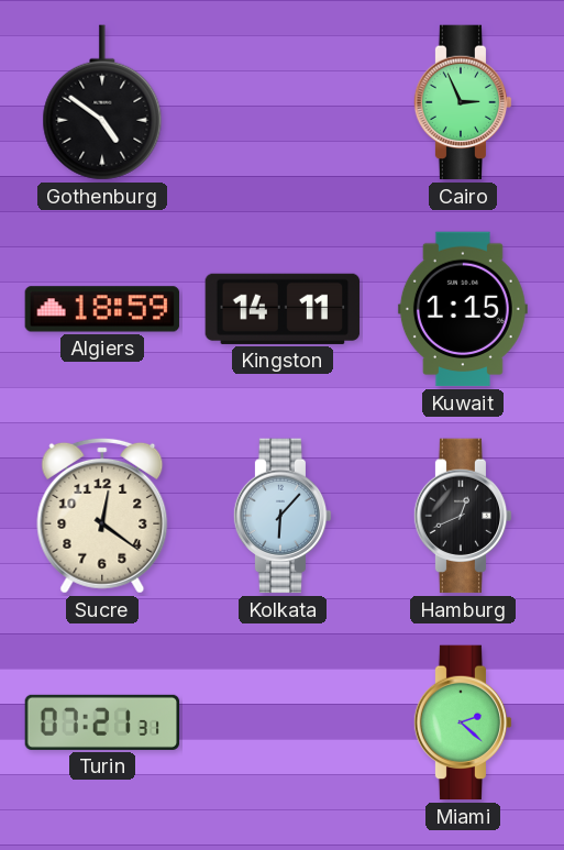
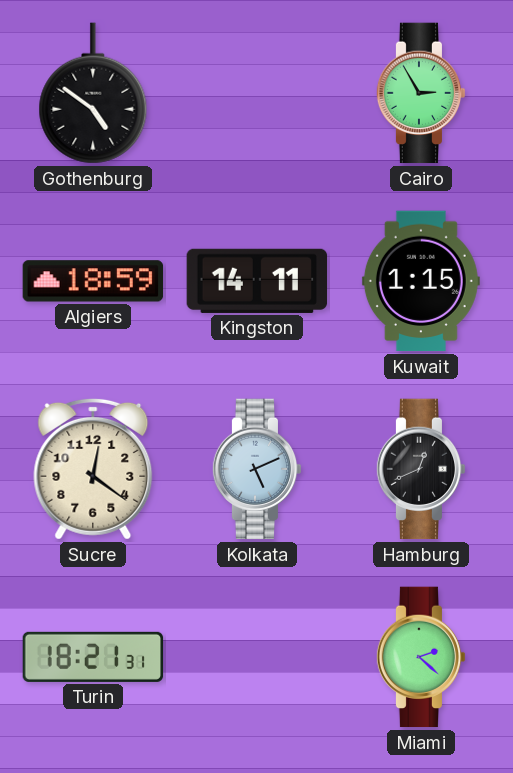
Cairo: 2:56 -> 2:55
Kolkata: 6:07 -> 5:11
Turin: 07:21 -> 18:21
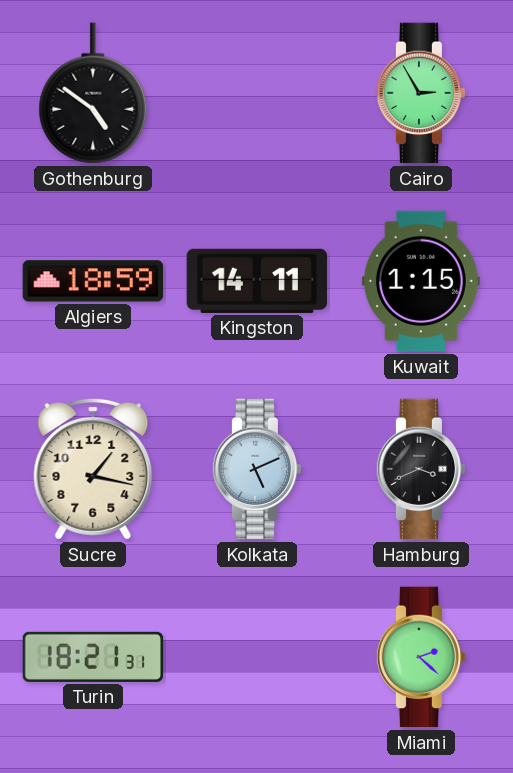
Sucre: 12:21 -> 1:17
Hamburg: 12:41 -> 3:41
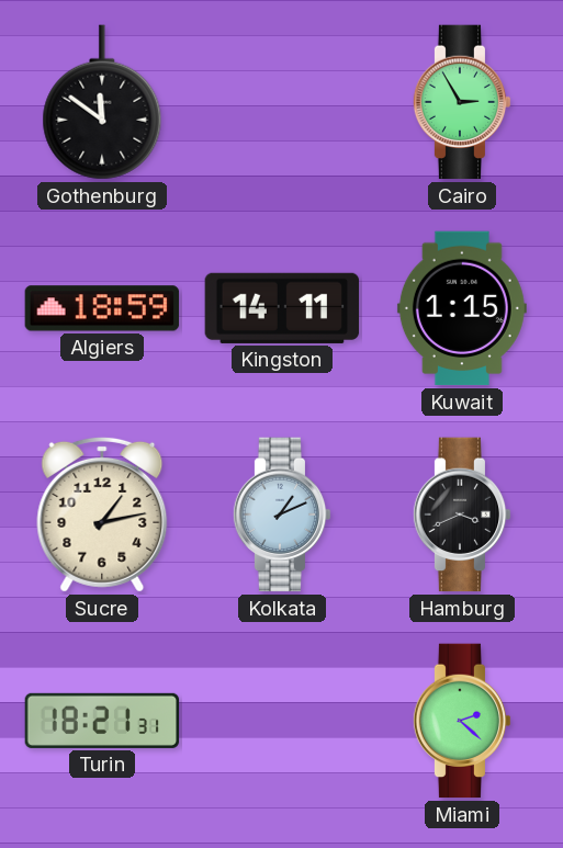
Gothenburg: 4:51 -> 11:51
Sucre: 1:17 -> 1:13
Kolkata: 5:11 -> 1:11
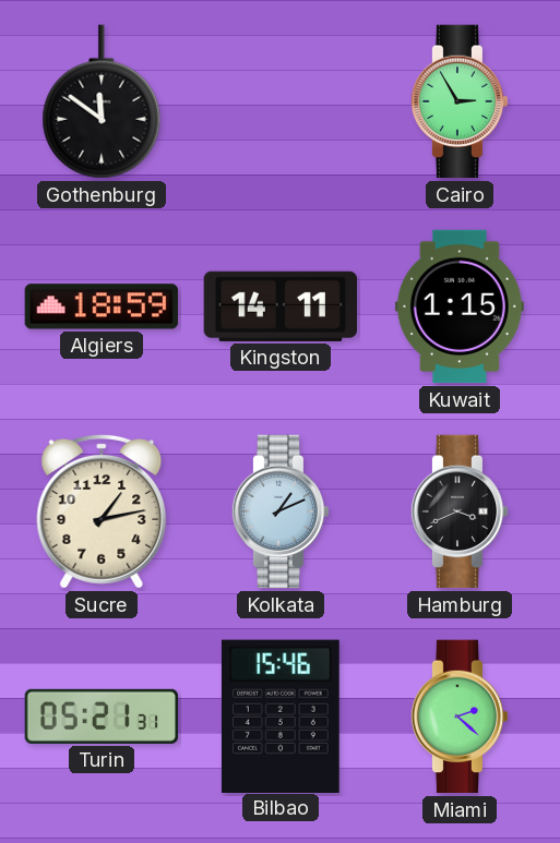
Turin: 18:21 -> 05:21
Bilbao: none -> 15:46
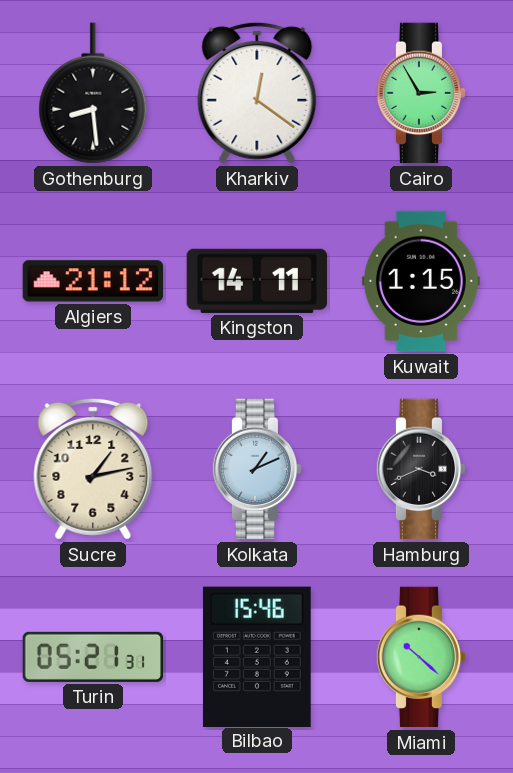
Gothenburg: 11:51 -> 8:29
Kharkiv: none -> 12:21
Algiers: 18:59 -> 21:12
Miami: 2:22 -> 10:22
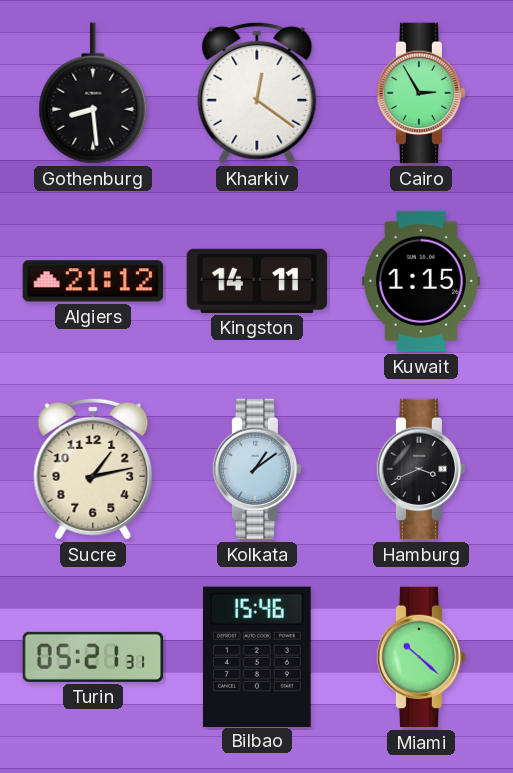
Kolkata: 1:11 -> 1:09
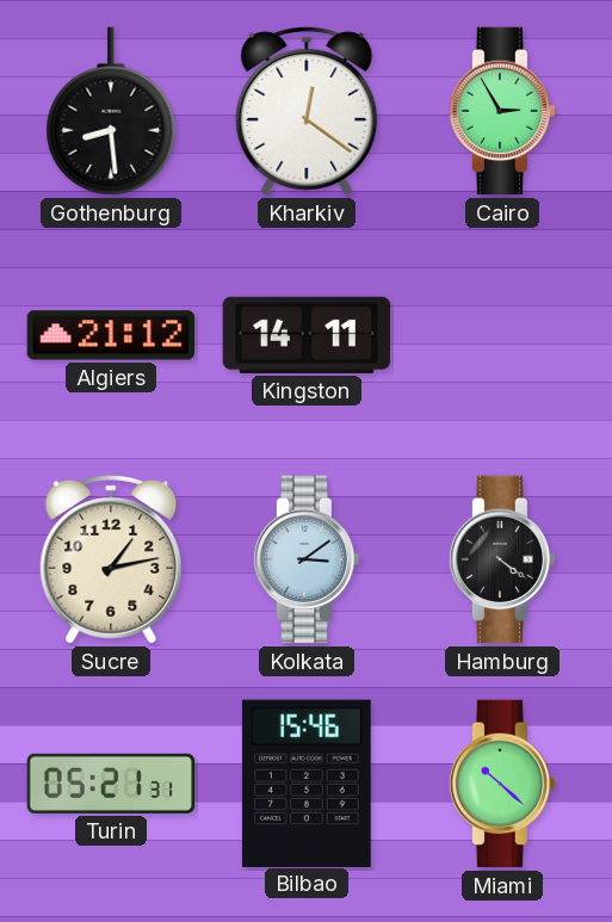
Kuwait: 1:15 -> none
Kolkata: 1:09 -> 3:09
Hamburg: 3:41 -> 4:21
